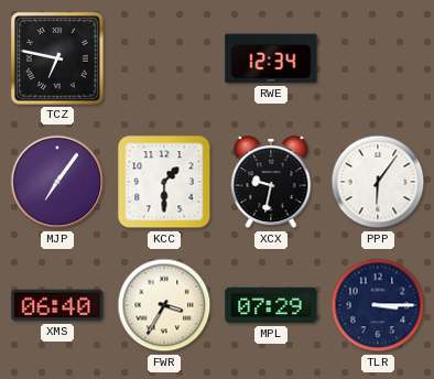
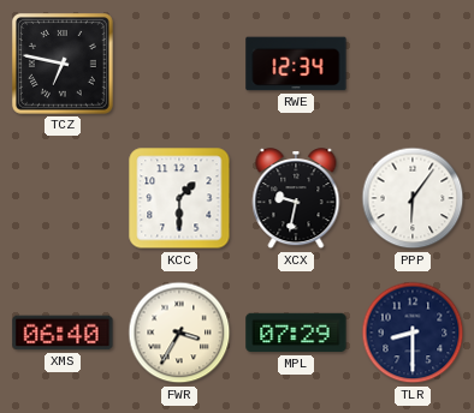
MJP: 7:06 -> none
TLR: 3:15 -> 8:30
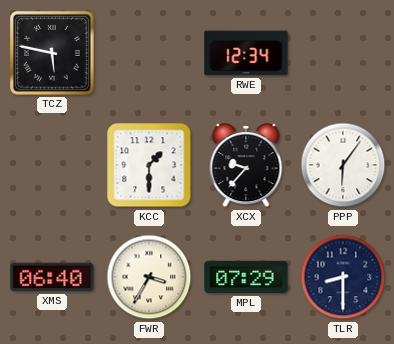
TCZ: 6:47 -> 5:47
XCX: 9:32 -> 9:37
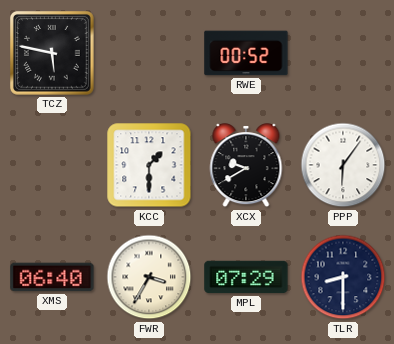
RWE: 12:34 -> 00:52
XCX: 9:37 -> 9:40
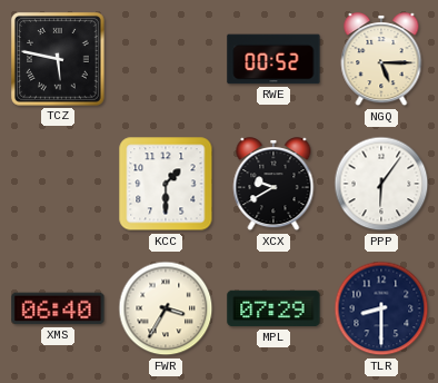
NGQ: none -> 5:15
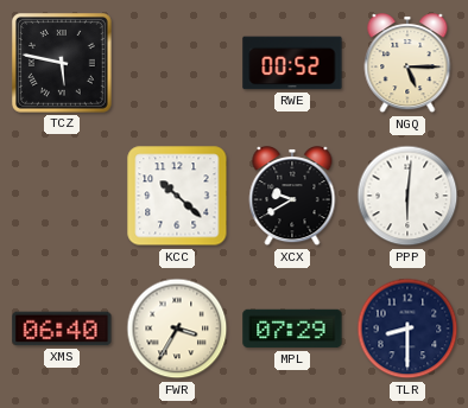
KCC: 1:30 -> 10:22
PPP: 6:06 -> 6:01
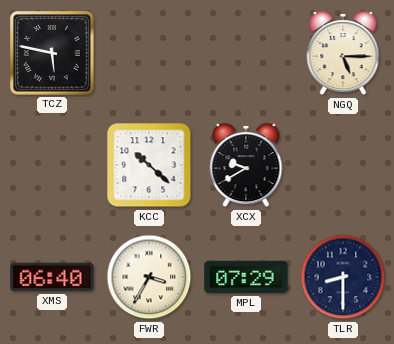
RWE: 00:52 -> none
PPP: 6:01 -> none
